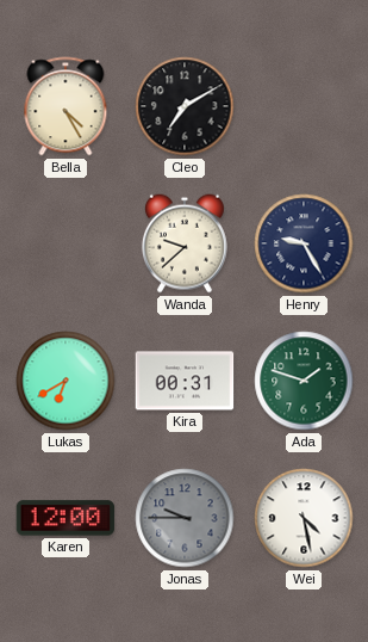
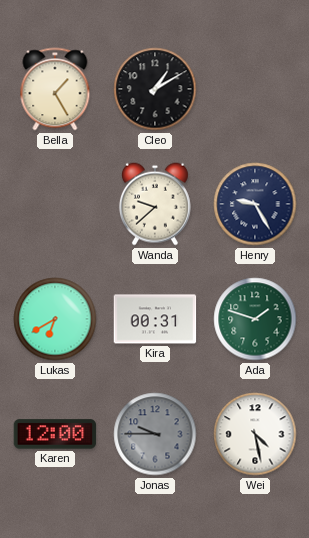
Bella: 4:25 -> 1:25
Cleo: 7:10 -> 1:10
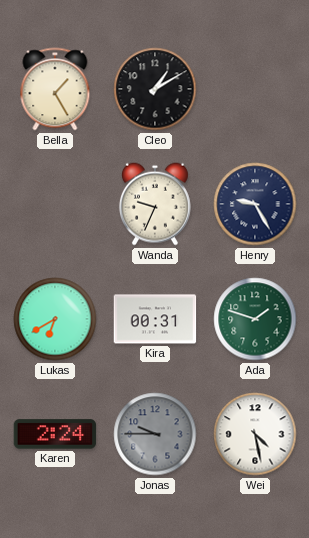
Wanda: 9:38 -> 9:34
Karen: 12:00 -> 2:24
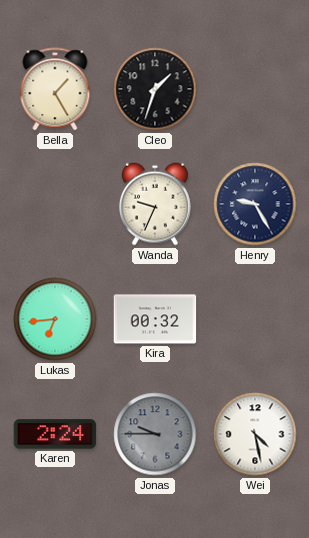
Cleo: 1:10 -> 1:33
Lukas: 6:40 -> 6:44
Kira: 00:31 -> 00:32
Ada: 1:48 -> none
